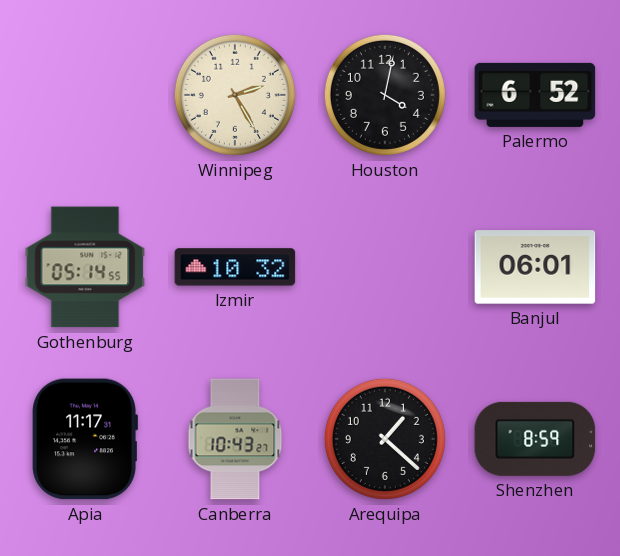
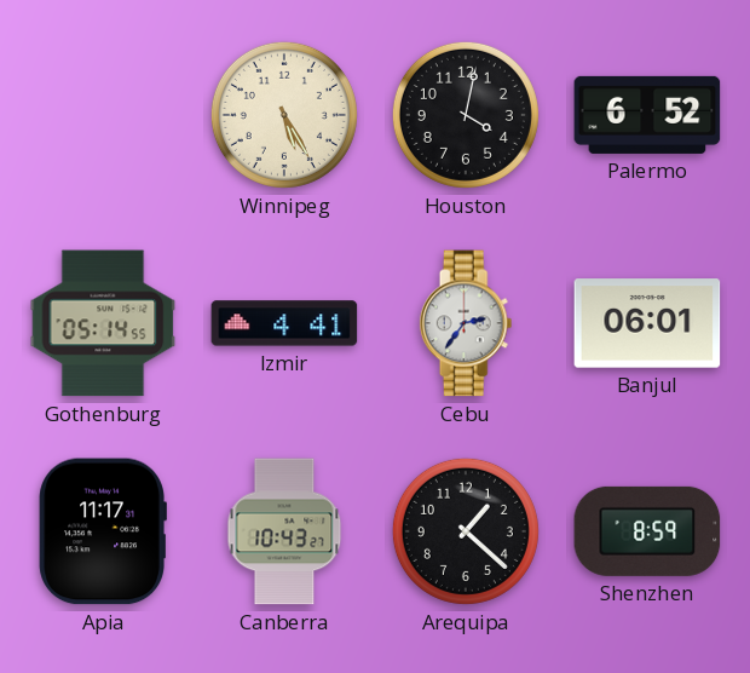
Winnipeg: 2:25 -> 5:25
Izmir: 10:32 -> 4:41
Cebu: none -> 2:36
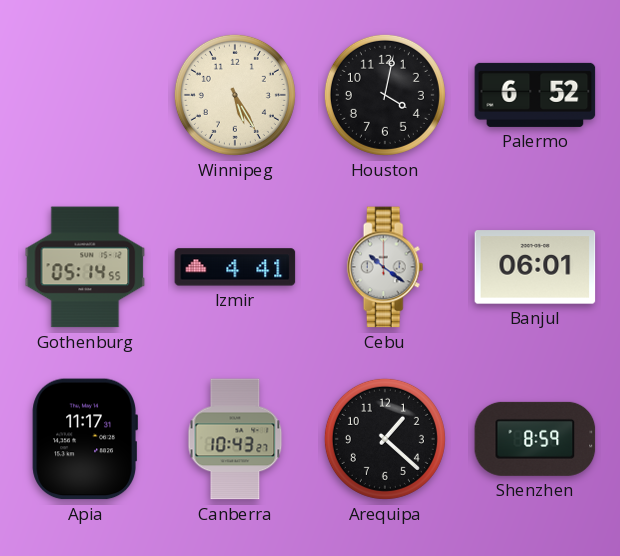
Cebu: 2:36 -> 10:21
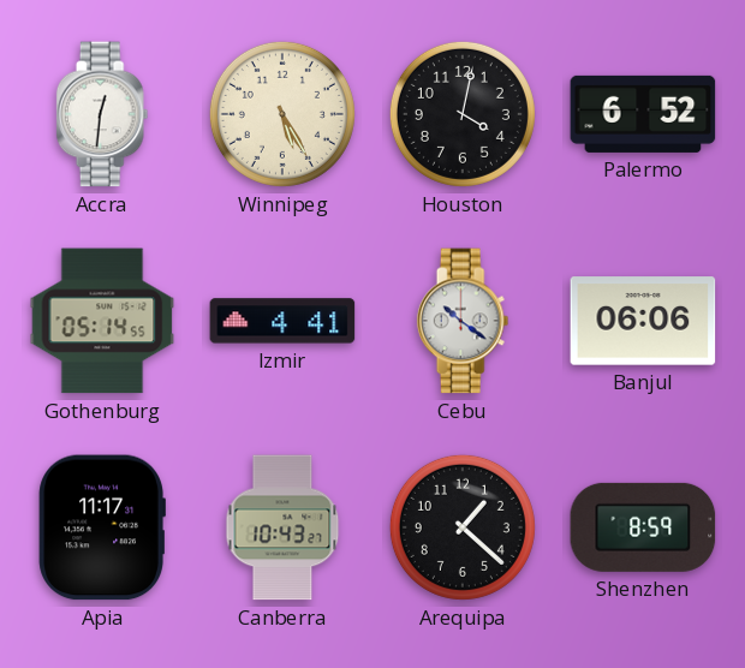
Accra: none -> 12:31
Banjul: 06:01 -> 06:06
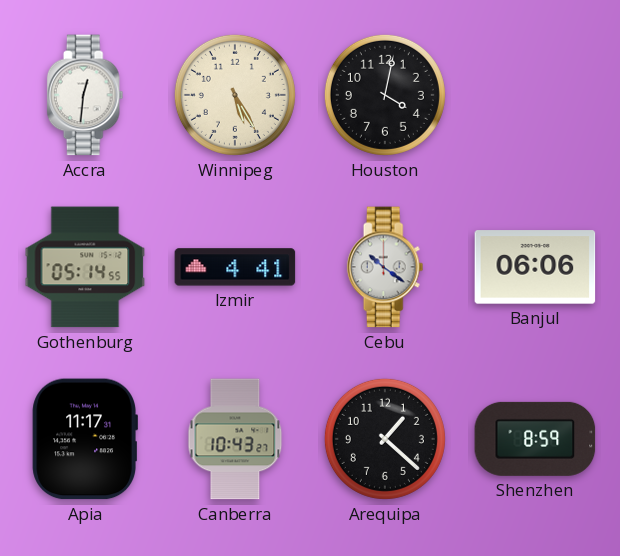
Palermo: 6:52 -> none
